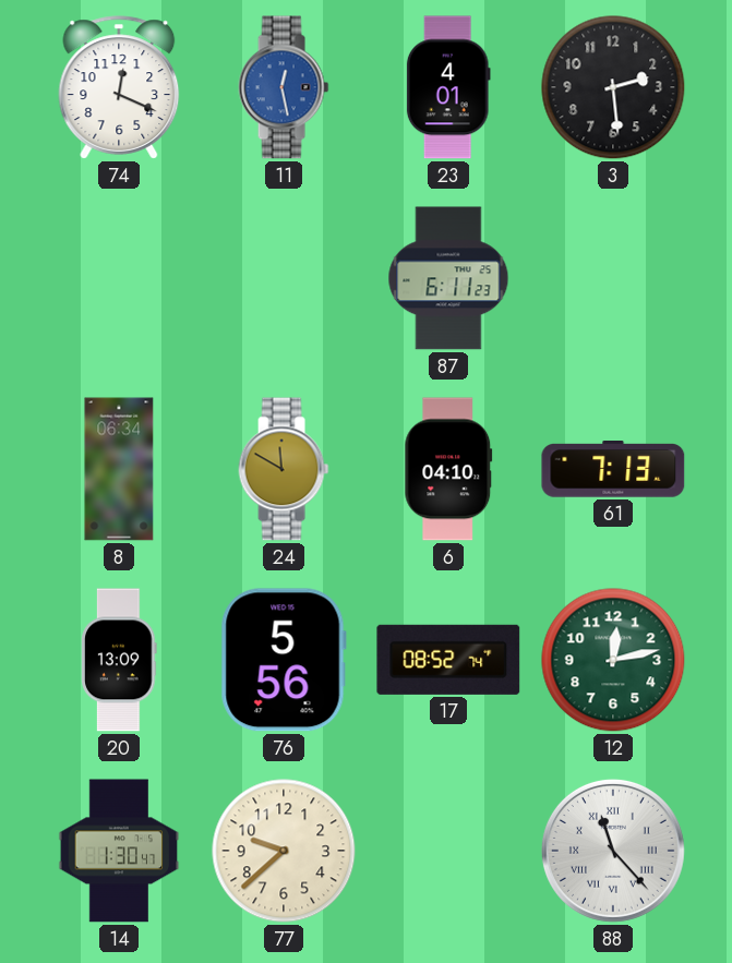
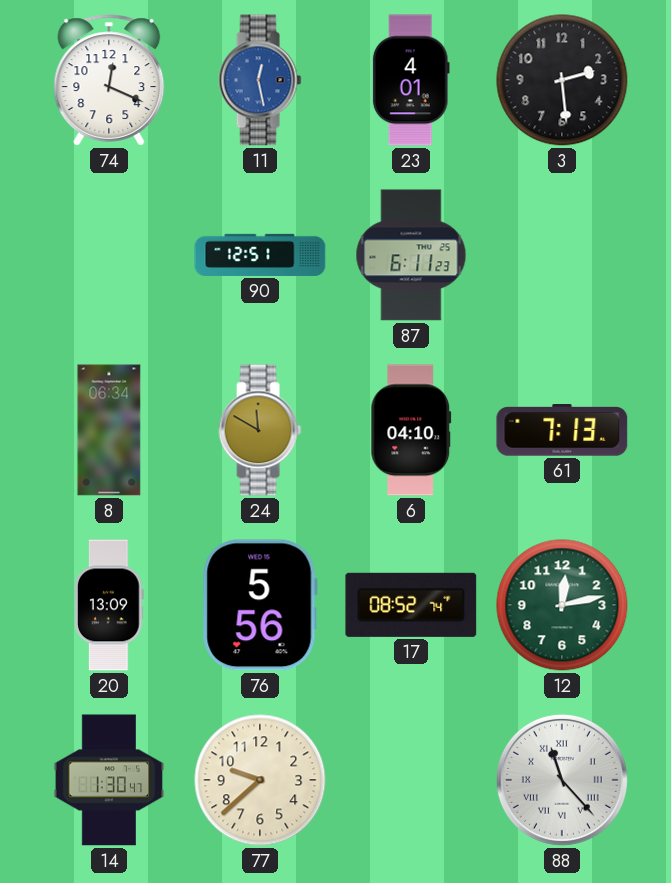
90: none -> 12:51
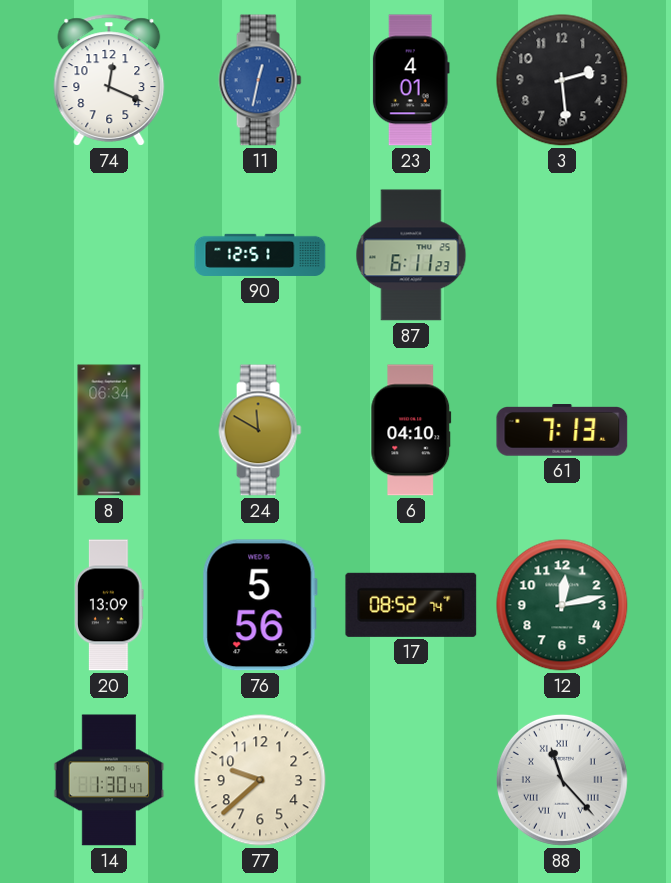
11: 12:28 -> 12:32
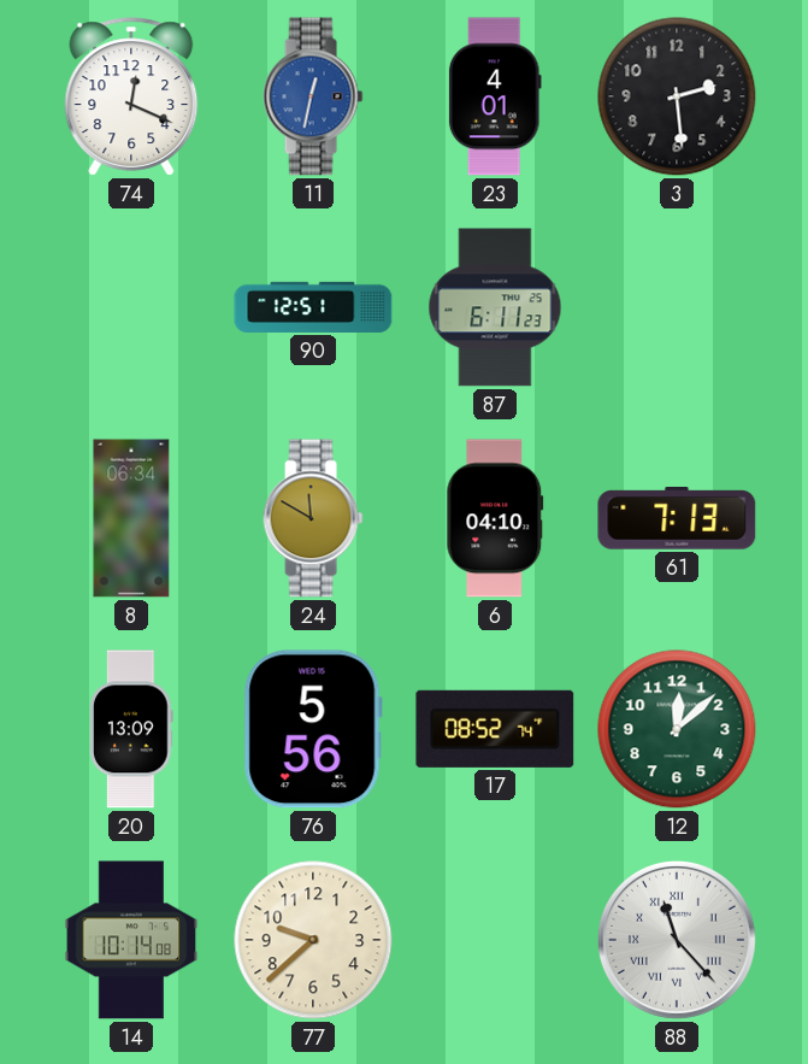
12: 12:13 -> 12:08
14: 1:30 -> 10:14
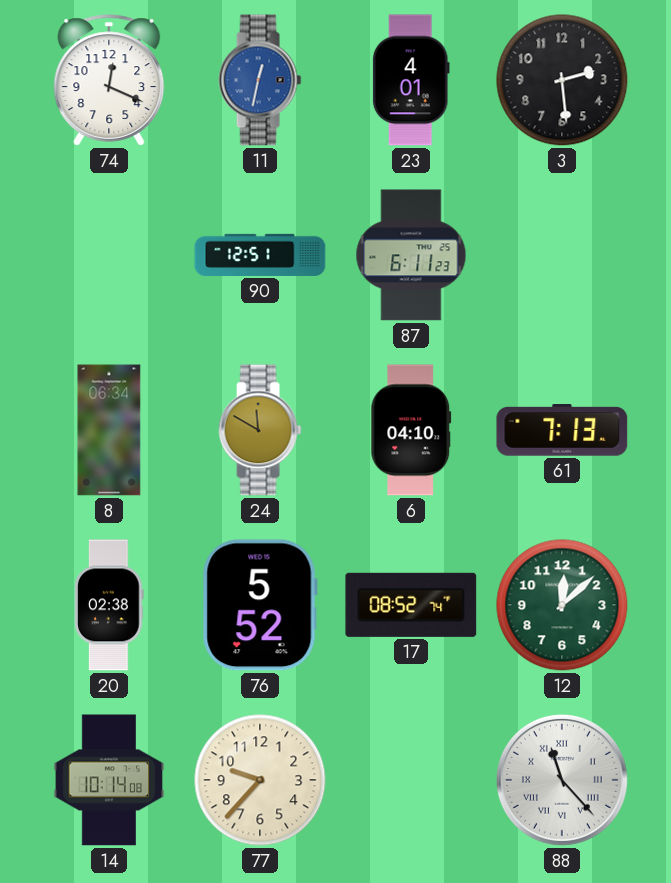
20: 13:09 -> 02:38
76: 5:56 -> 5:52
77: 9:38 -> 9:37
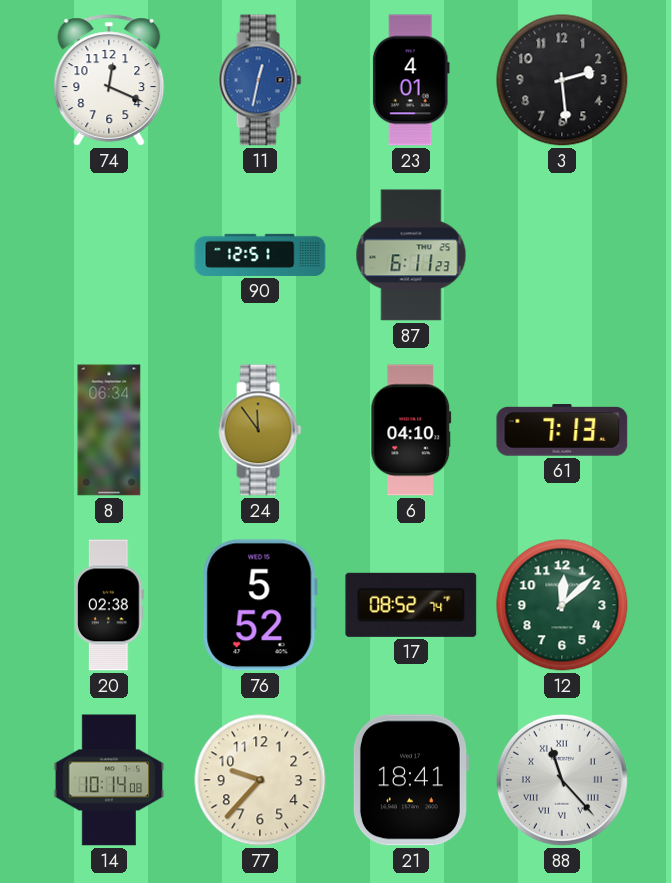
24: 11:50 -> 11:54
21: none -> 18:41
